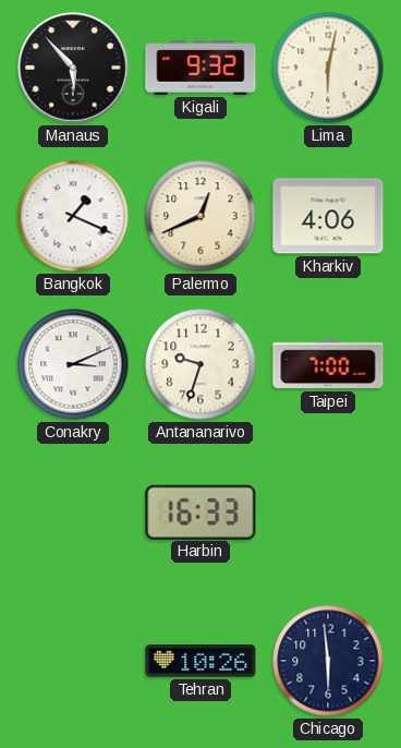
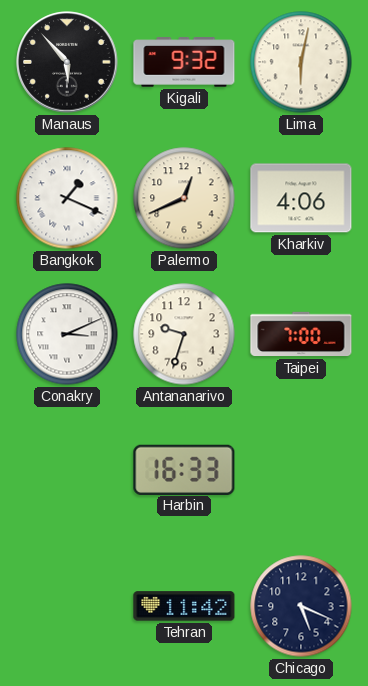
Tehran: 10:26 -> 11:42
Chicago: 5:59 -> 5:19
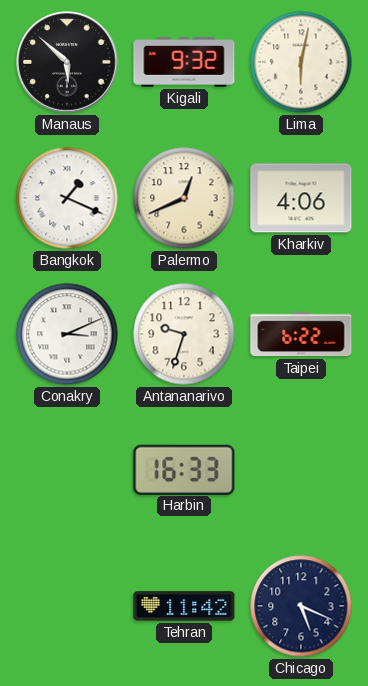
Manaus: 5:53 -> 5:52
Taipei: 7:00 -> 6:22
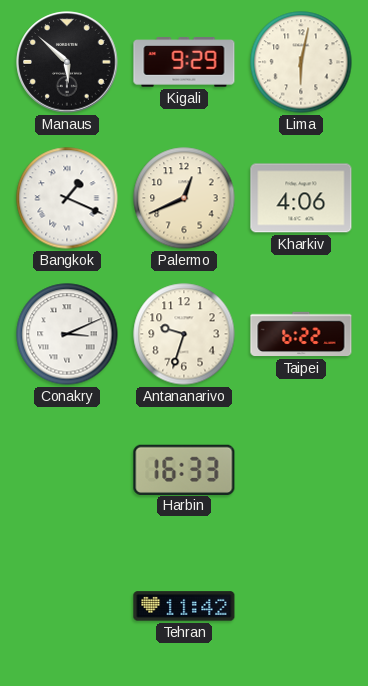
Kigali: 9:32 -> 9:29
Chicago: 5:19 -> none
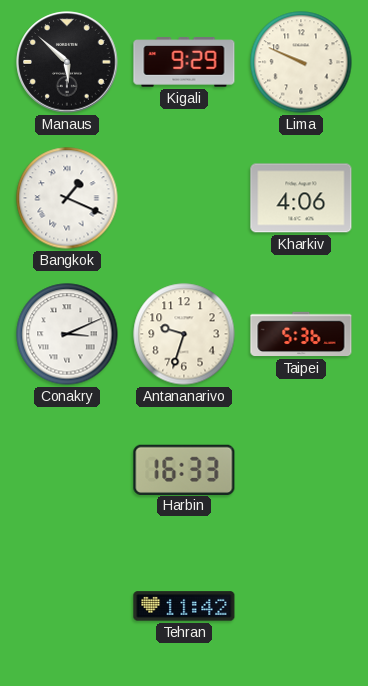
Lima: 6:02 -> 9:49
Palermo: 12:41 -> none
Taipei: 6:22 -> 5:36
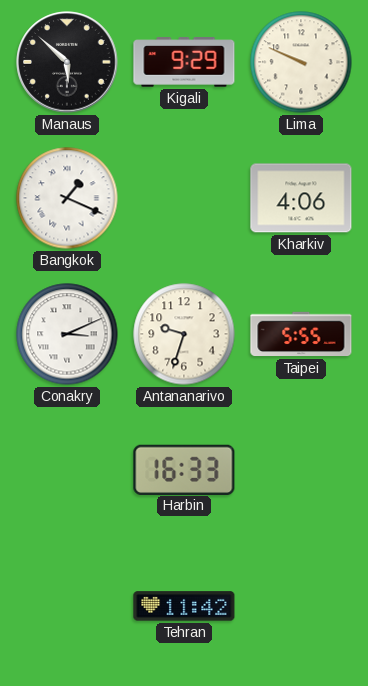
Taipei: 5:36 -> 5:55
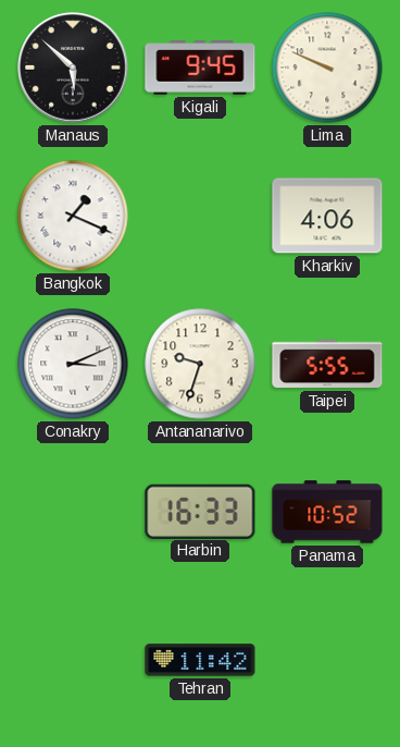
Kigali: 9:29 -> 9:45
Panama: none -> 10:52
